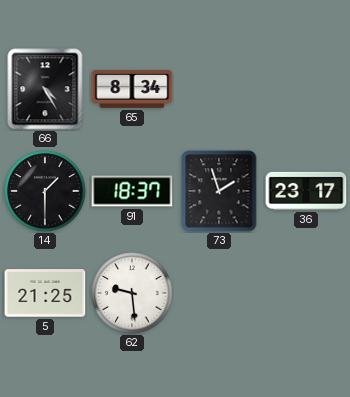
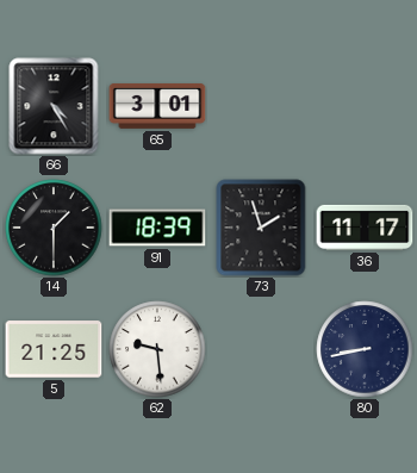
65: 8:34 -> 3:01
91: 18:37 -> 18:39
36: 23:17 -> 11:17
80: none -> 8:43
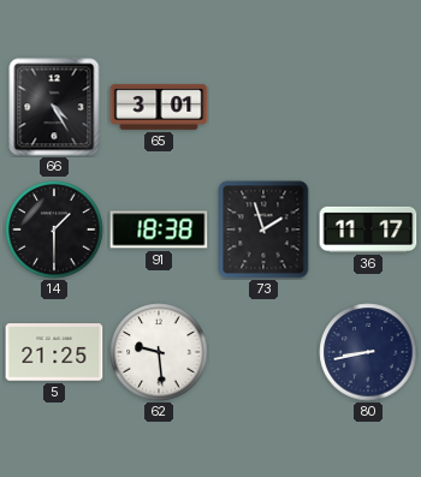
91: 18:39 -> 18:38
